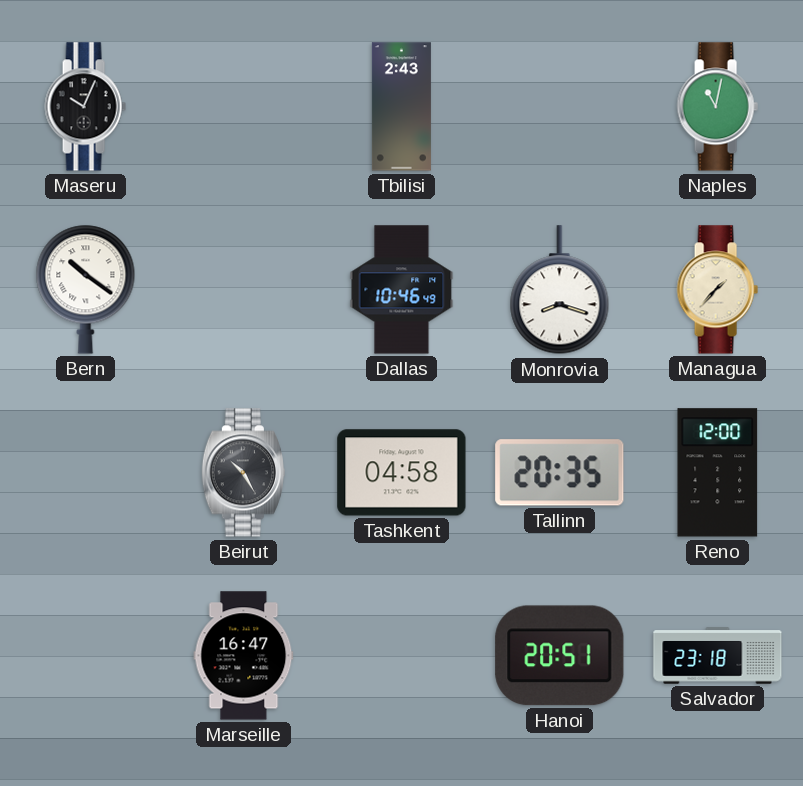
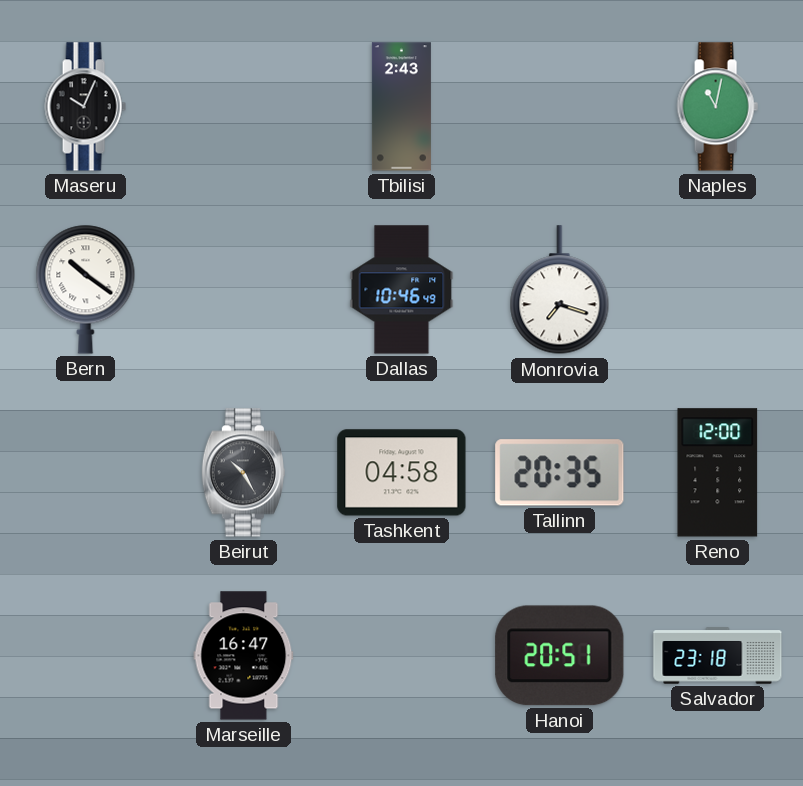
Monrovia: 8:18 -> 7:18
Managua: 1:37 -> none
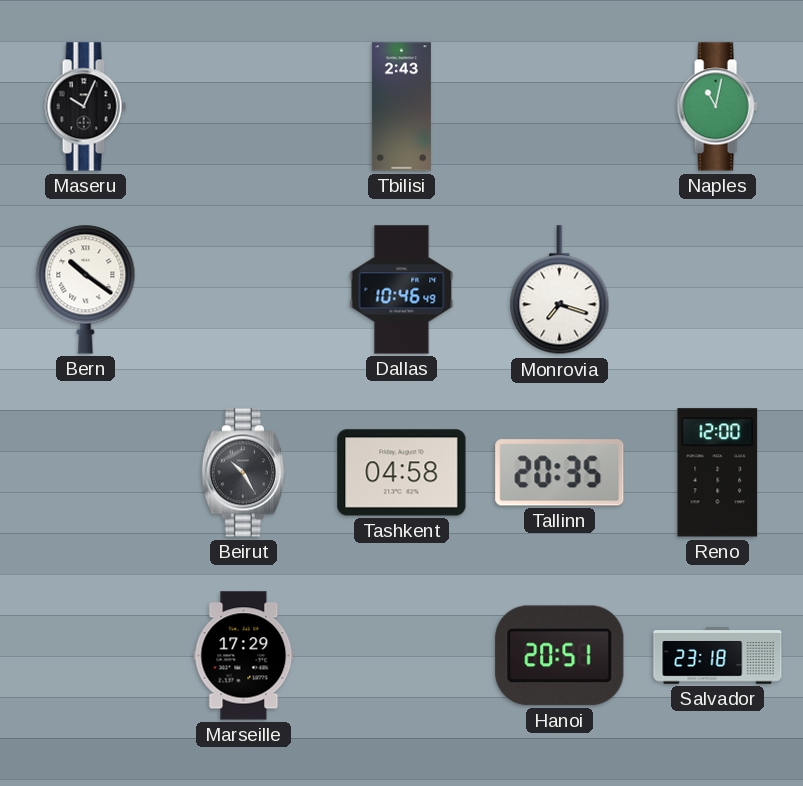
Marseille: 16:47 -> 17:29
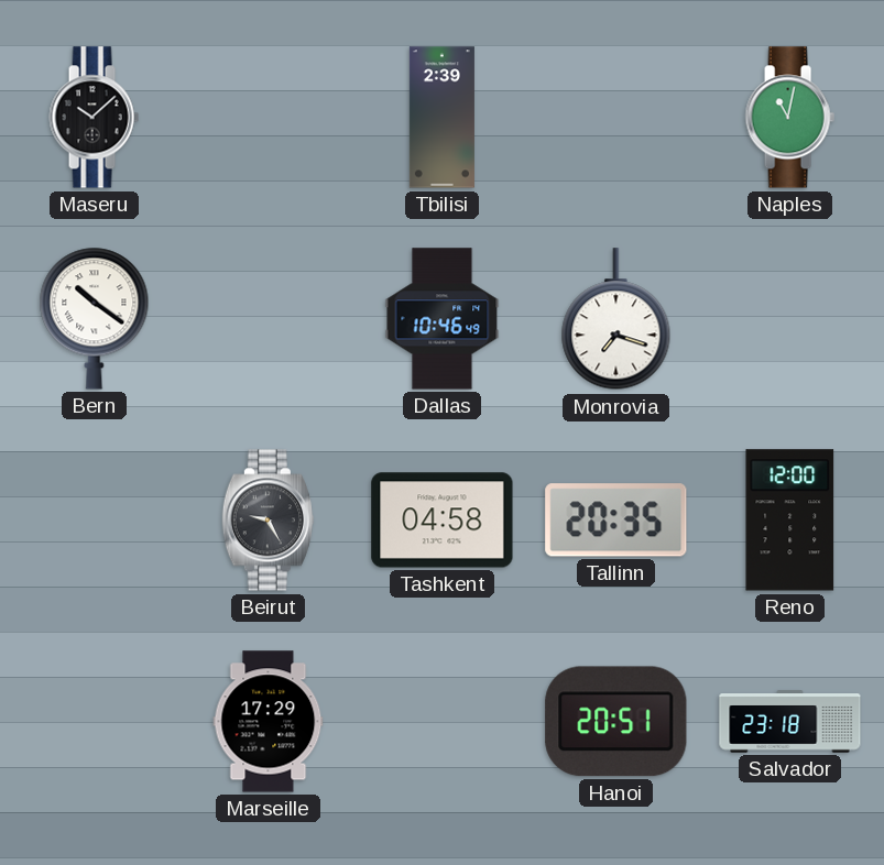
Maseru: 10:04 -> 10:08
Tbilisi: 2:43 -> 2:39
Beirut: 10:25 -> 9:25
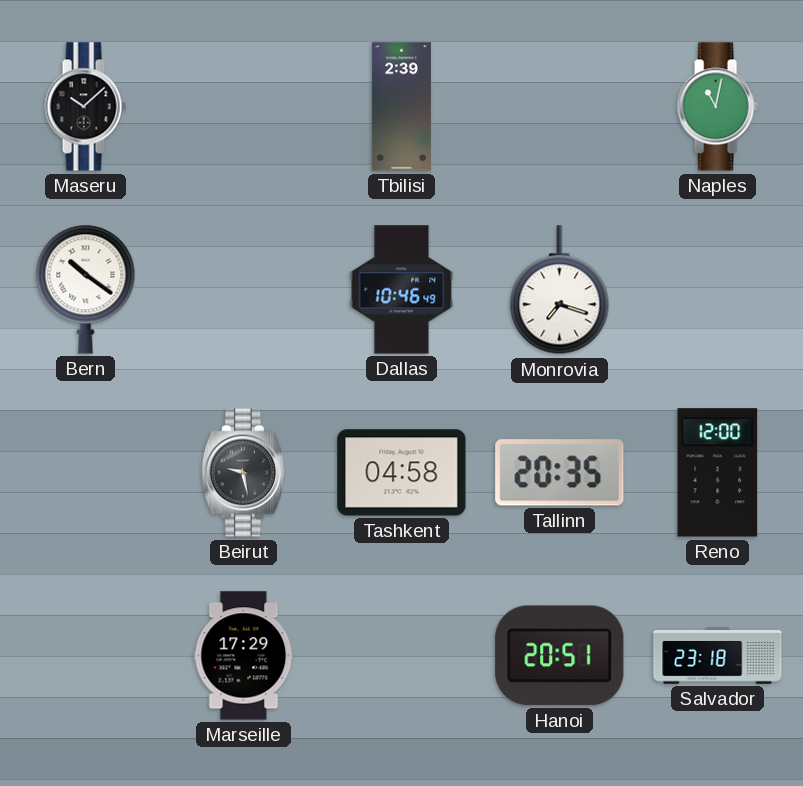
Beirut: 9:25 -> 9:28
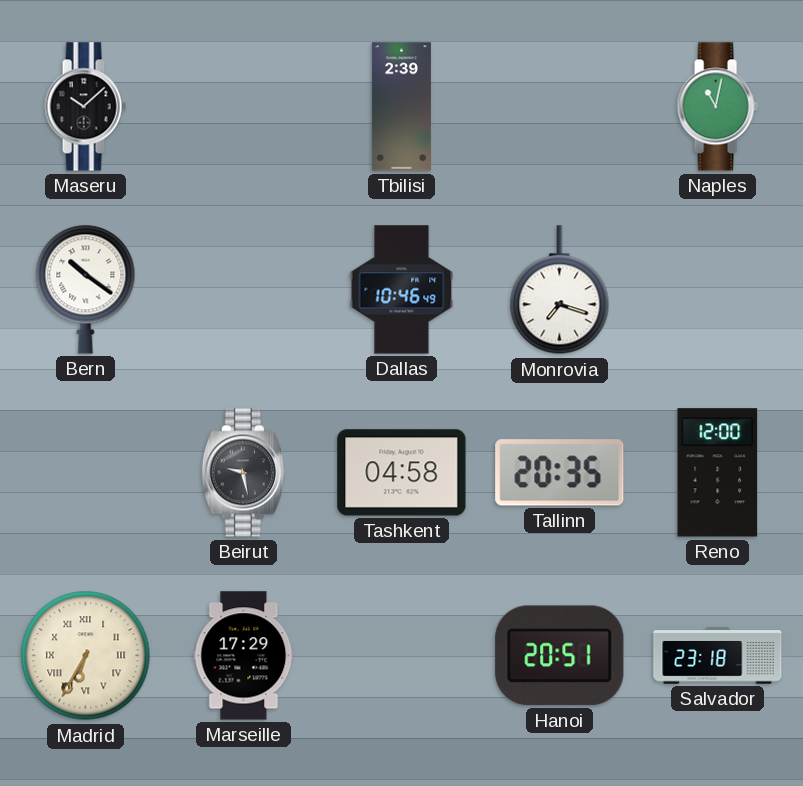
Madrid: none -> 6:35
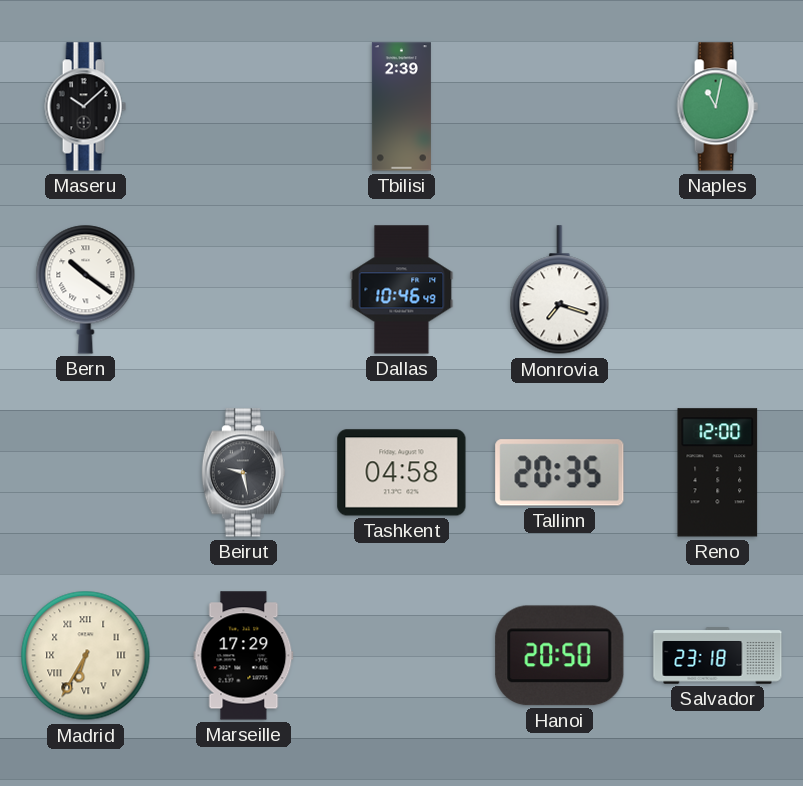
Hanoi: 20:51 -> 20:50
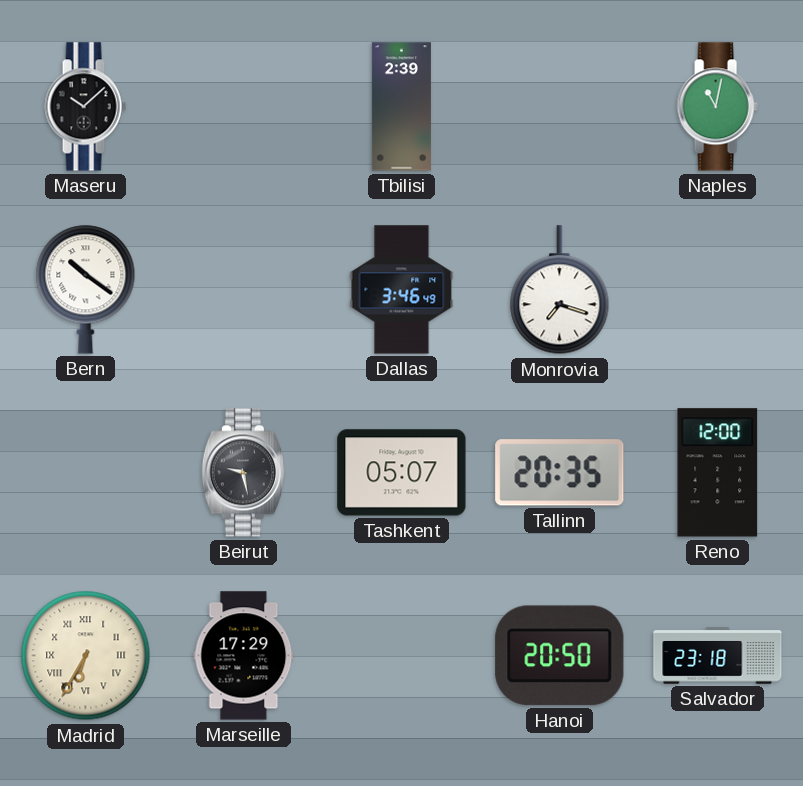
Dallas: 10:46 -> 3:46
Tashkent: 04:58 -> 05:07
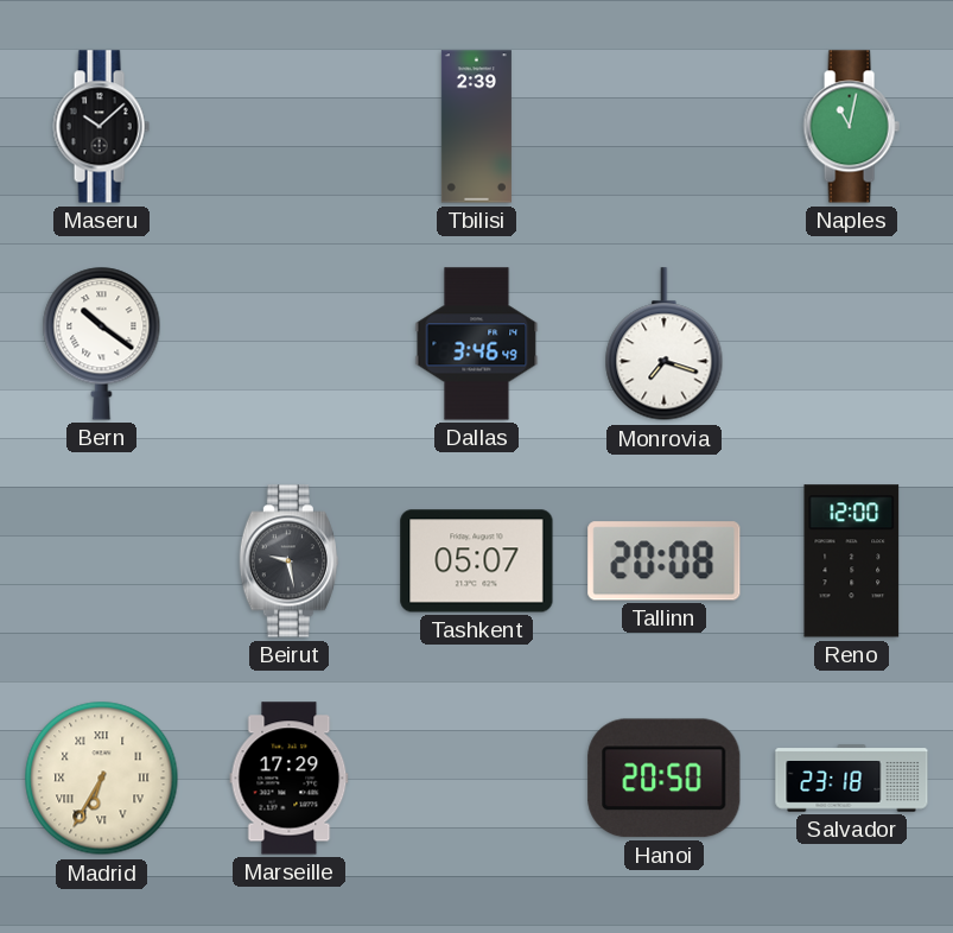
Tallinn: 20:35 -> 20:08
